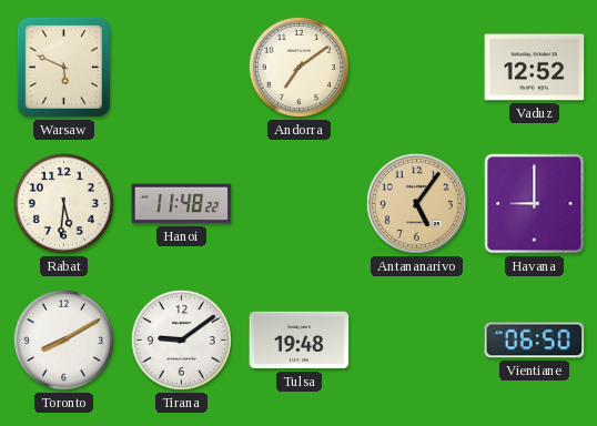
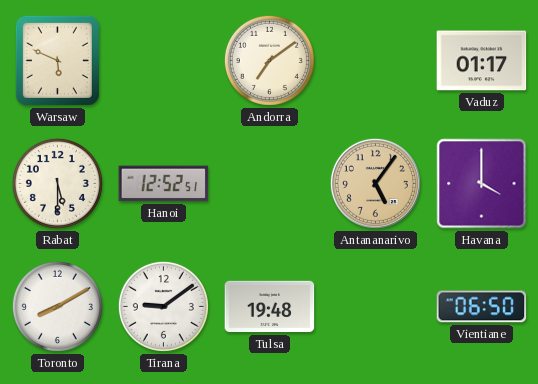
Vaduz: 12:52 -> 01:17
Rabat: 5:31 -> 5:30
Hanoi: 11:48 -> 12:52
Havana: 9:00 -> 4:00
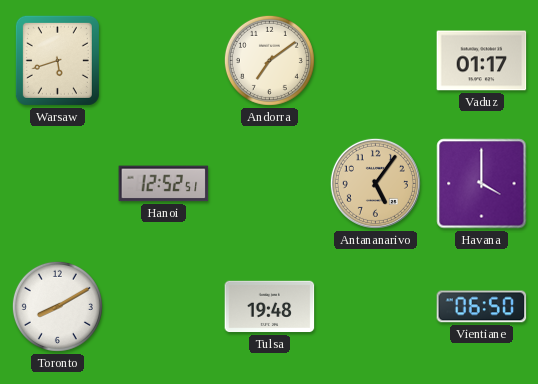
Warsaw: 5:49 -> 5:42
Rabat: 5:30 -> none
Tirana: 9:09 -> none
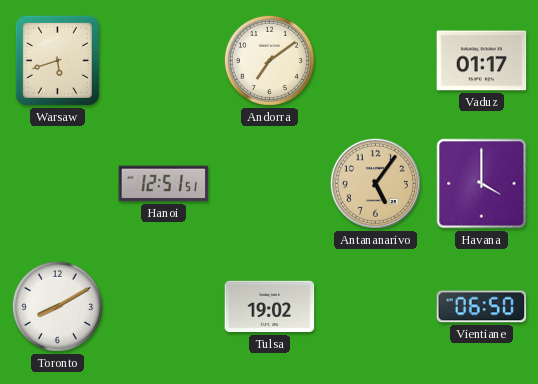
Hanoi: 12:52 -> 12:51
Tulsa: 19:48 -> 19:02
